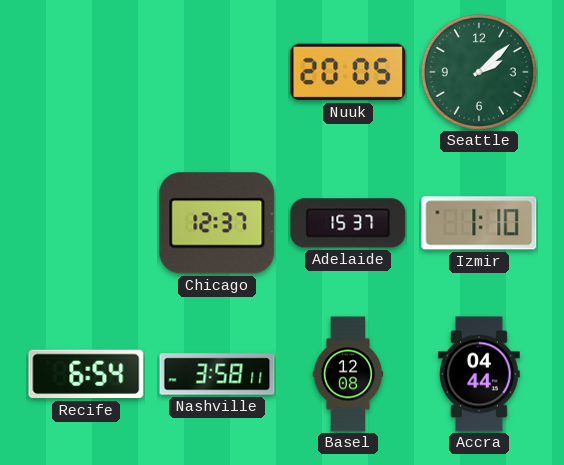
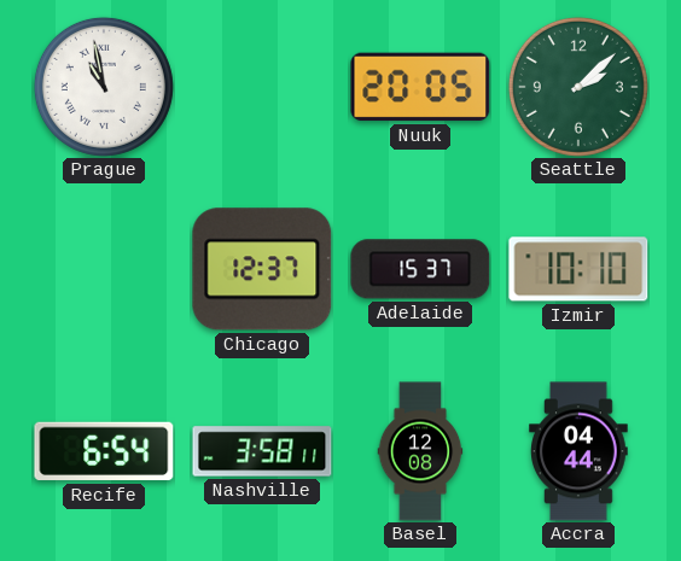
Prague: none -> 10:58
Izmir: 1:10 -> 10:10
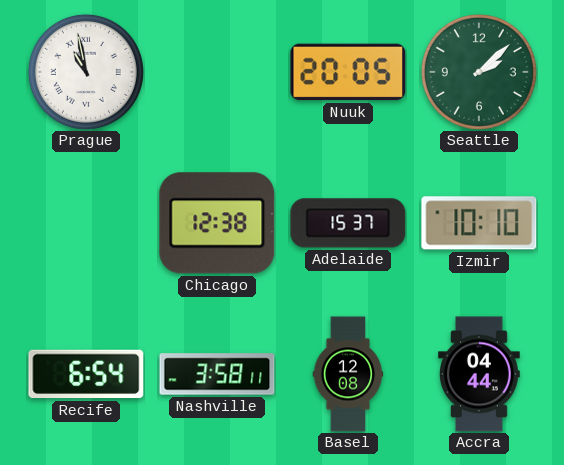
Chicago: 12:37 -> 12:38
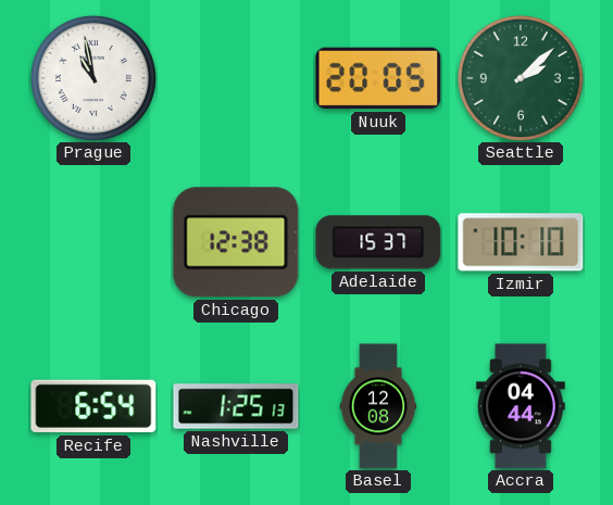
Nashville: 3:58 -> 1:25
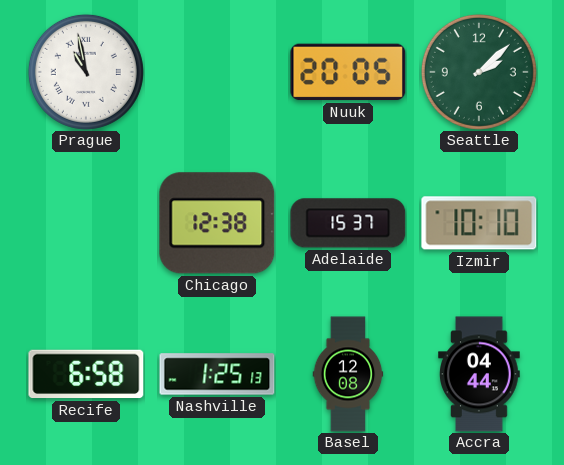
Recife: 6:54 -> 6:58
